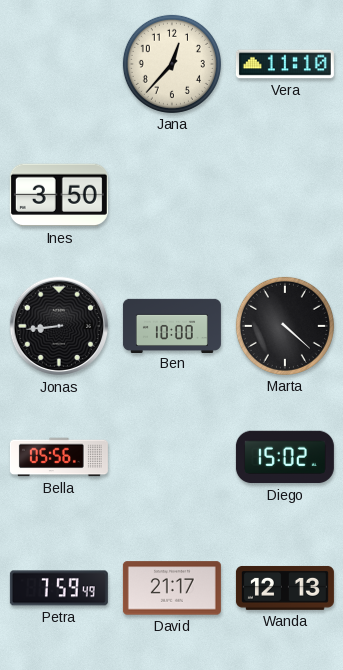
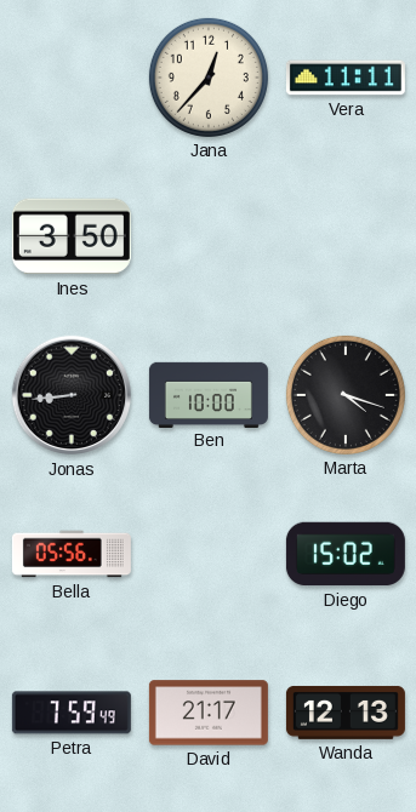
Vera: 11:10 -> 11:11
Marta: 4:22 -> 4:18
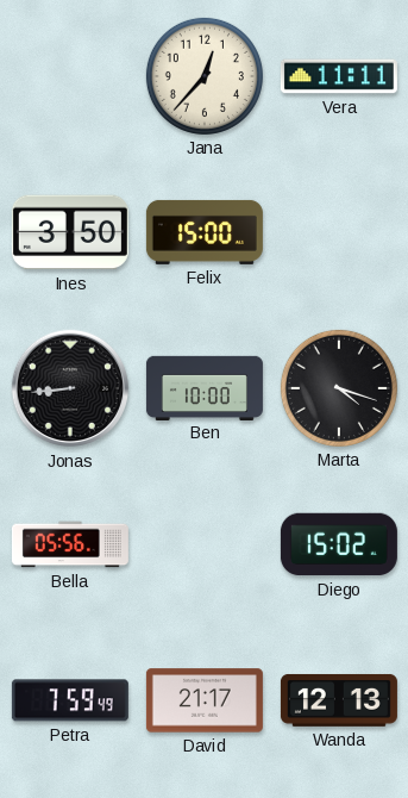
Felix: none -> 15:00
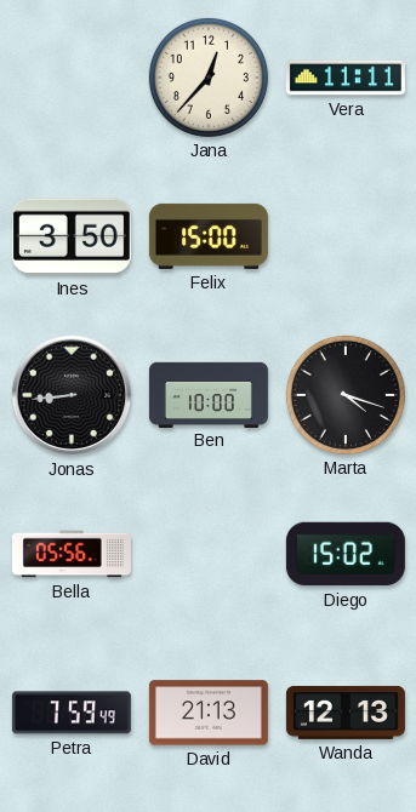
David: 21:17 -> 21:13
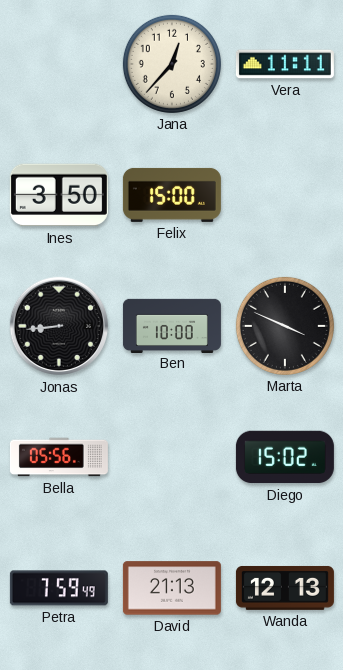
Marta: 4:18 -> 3:49
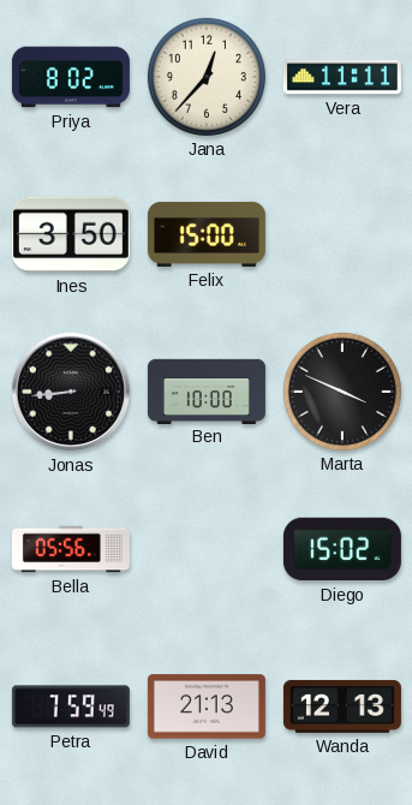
Priya: none -> 8:02
